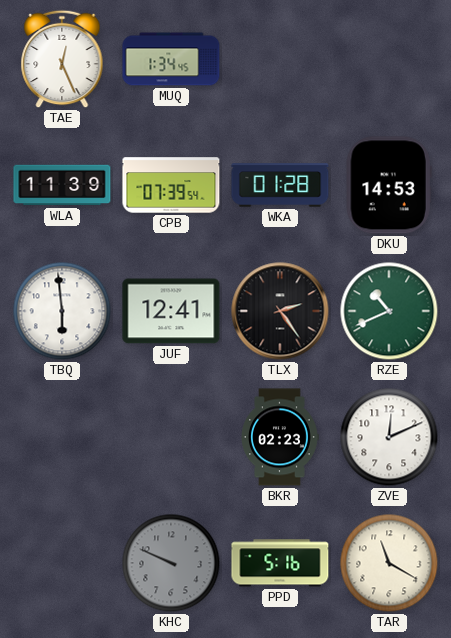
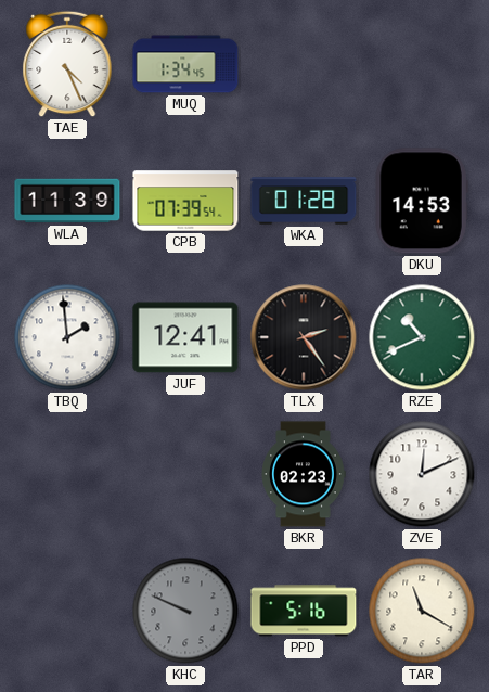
TAE: 12:26 -> 4:26
TBQ: 5:59 -> 1:59
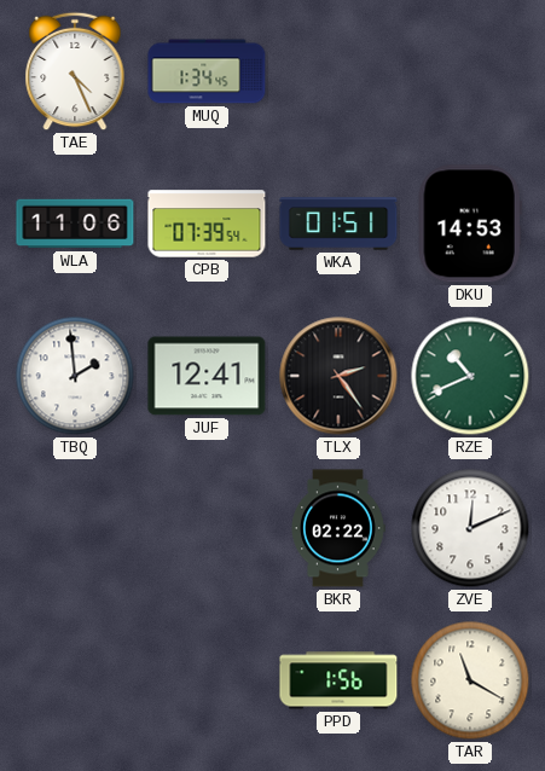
WLA: 11:39 -> 11:06
WKA: 01:28 -> 01:51
BKR: 02:23 -> 02:22
KHC: 9:49 -> none
PPD: 5:16 -> 1:56
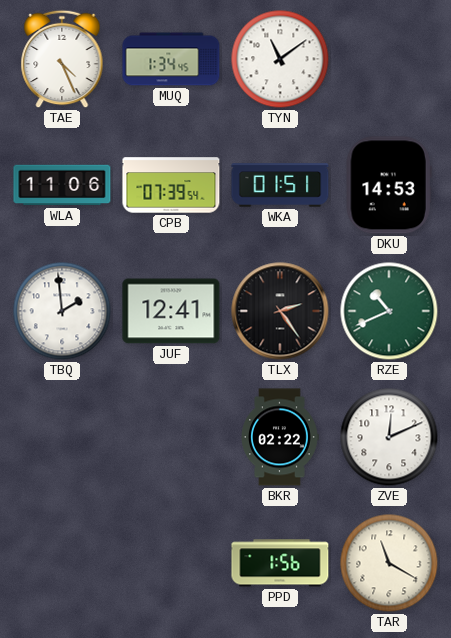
TYN: none -> 11:09
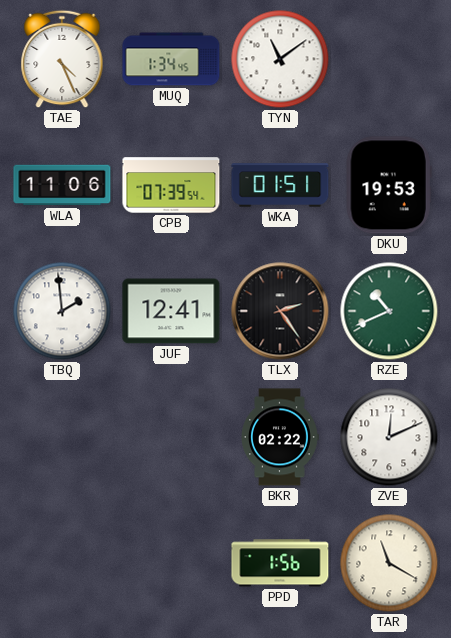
DKU: 14:53 -> 19:53
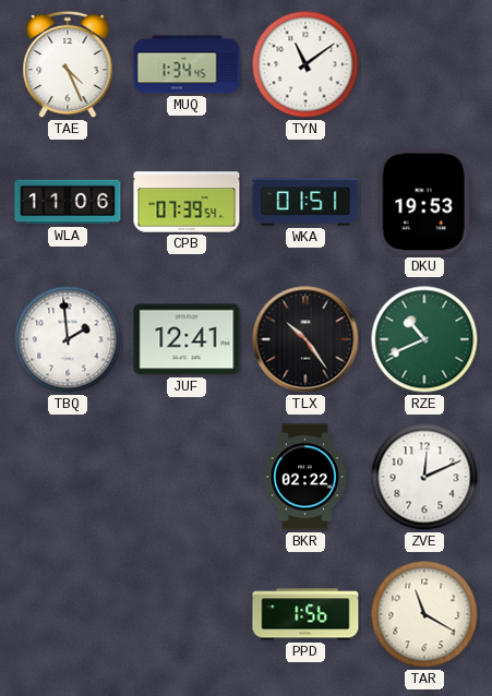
TLX: 2:24 -> 10:24
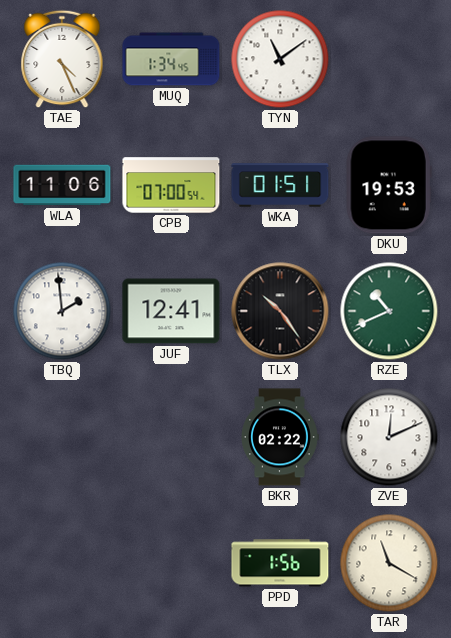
CPB: 07:39 -> 07:00
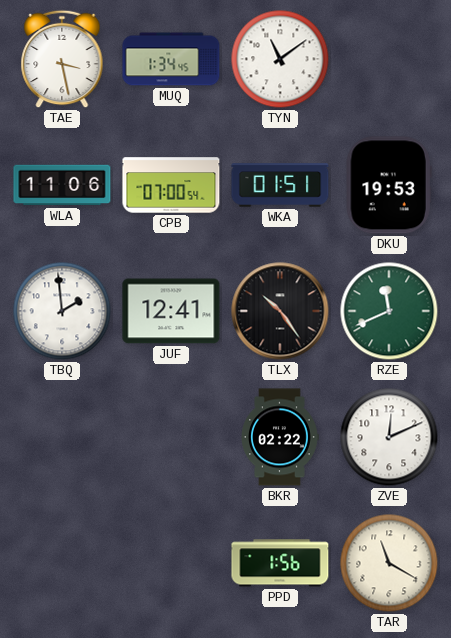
TAE: 4:26 -> 3:28
RZE: 10:41 -> 11:41
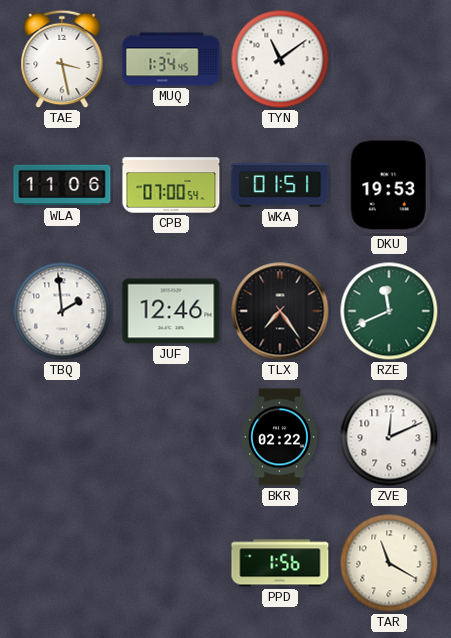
JUF: 12:41 -> 12:46
TLX: 10:24 -> 7:24
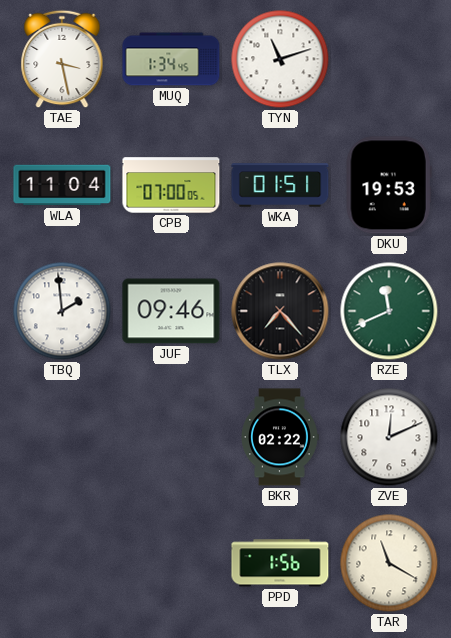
TYN: 11:09 -> 11:12
WLA: 11:06 -> 11:04
CPB: 07:00:54 -> 07:00:05
JUF: 12:46 -> 09:46
TLX: 7:24 -> 7:23
